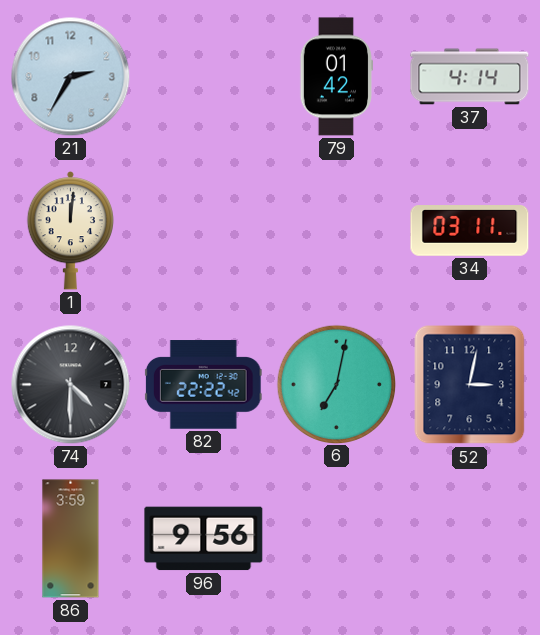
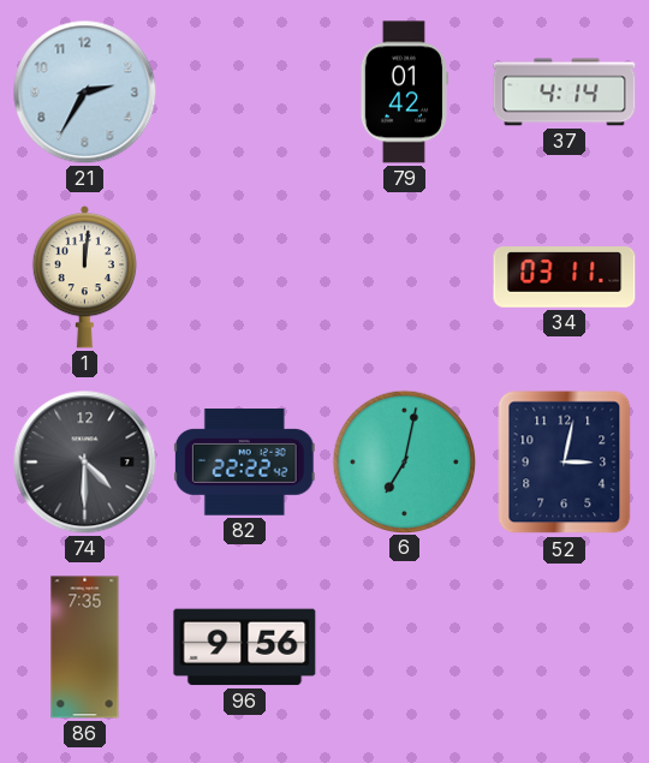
86: 3:59 -> 7:35
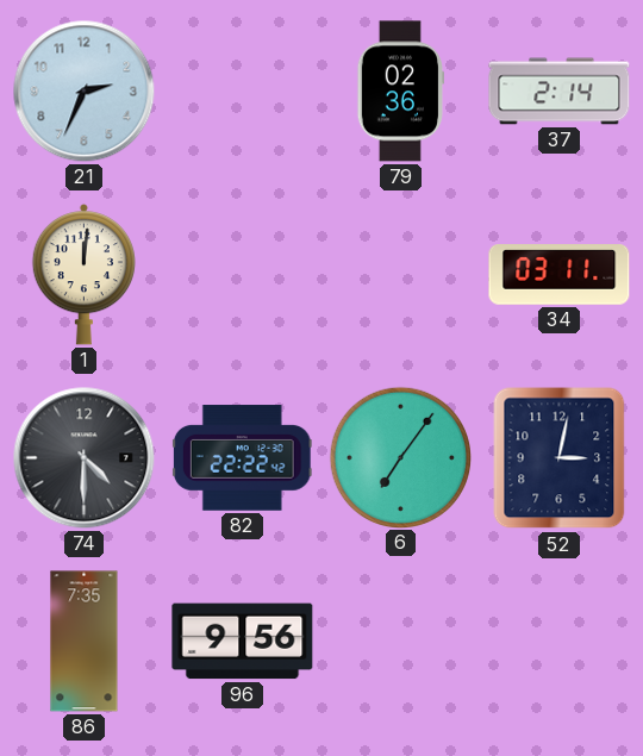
21: 2:35 -> 2:34
79: 01:42 -> 02:36
37: 4:14 -> 2:14
6: 7:02 -> 7:06
